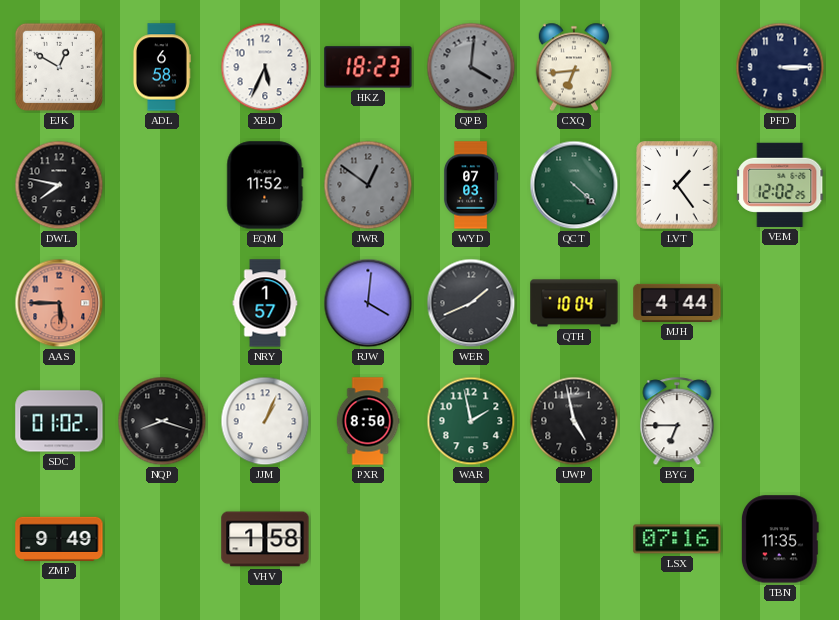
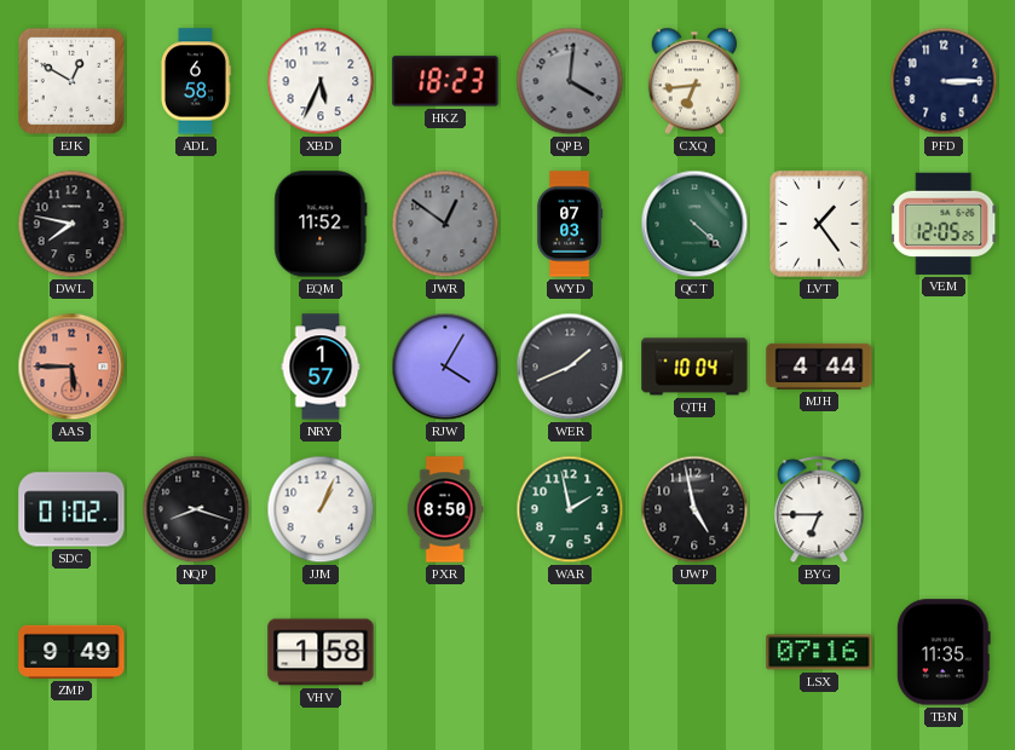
VEM: 12:02 -> 12:05
RJW: 4:01 -> 4:05
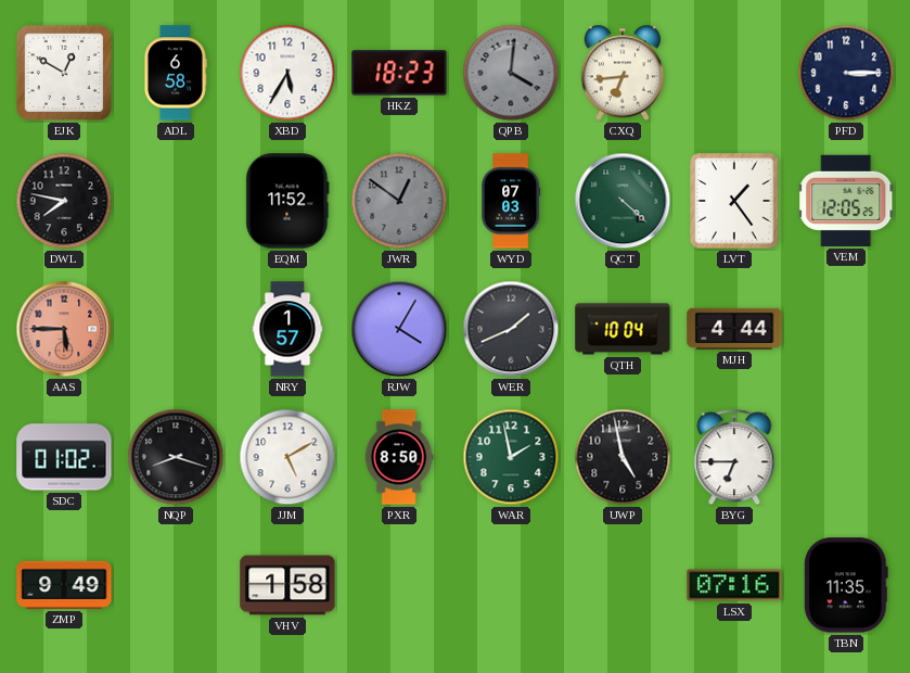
XBD: 5:34 -> 5:35
JJM: 1:04 -> 5:10
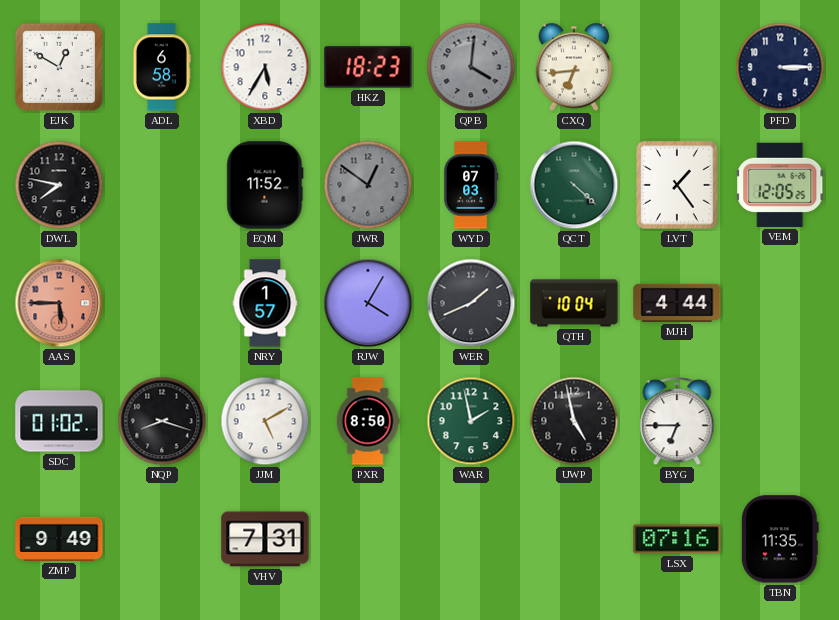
VHV: 1:58 -> 7:31
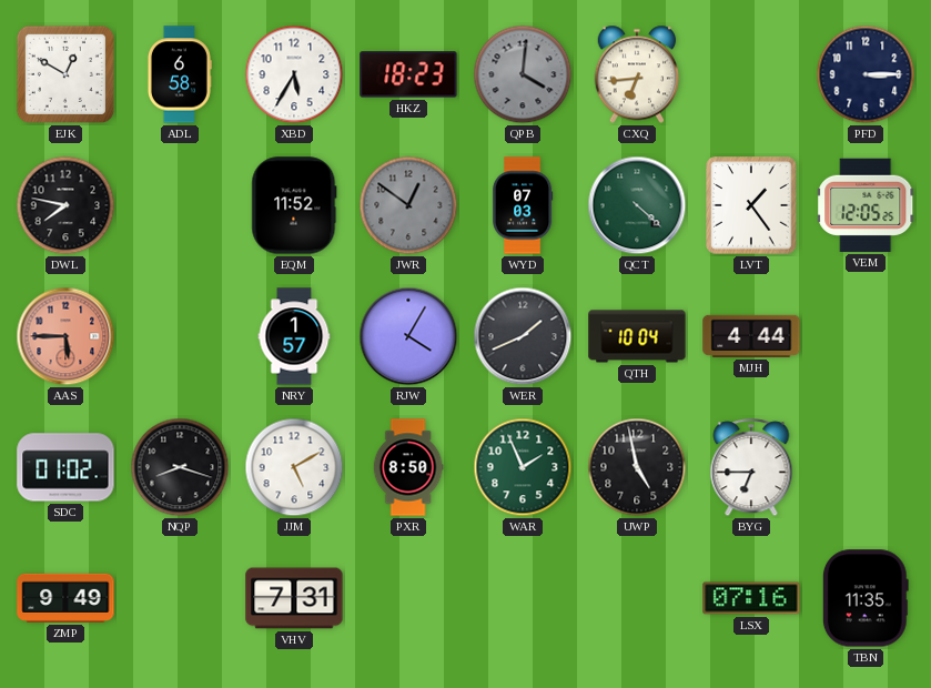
WAR: 1:58 -> 1:56
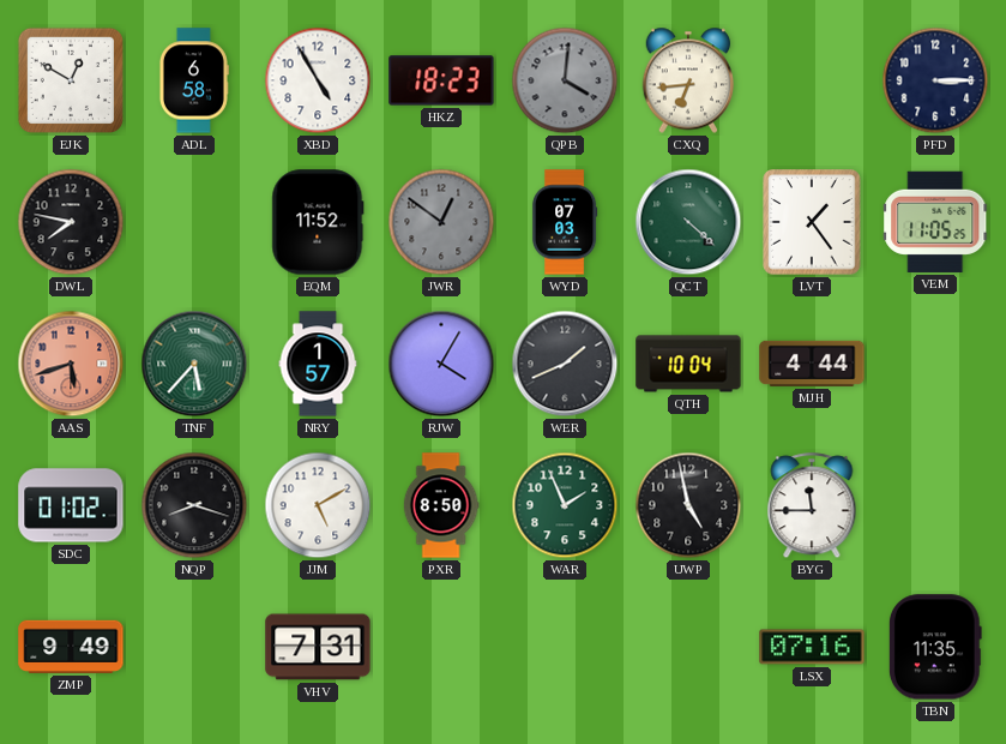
XBD: 5:35 -> 4:55
VEM: 12:05 -> 11:05
AAS: 5:45 -> 5:42
TNF: none -> 5:37
BYG: 6:45 -> 11:45
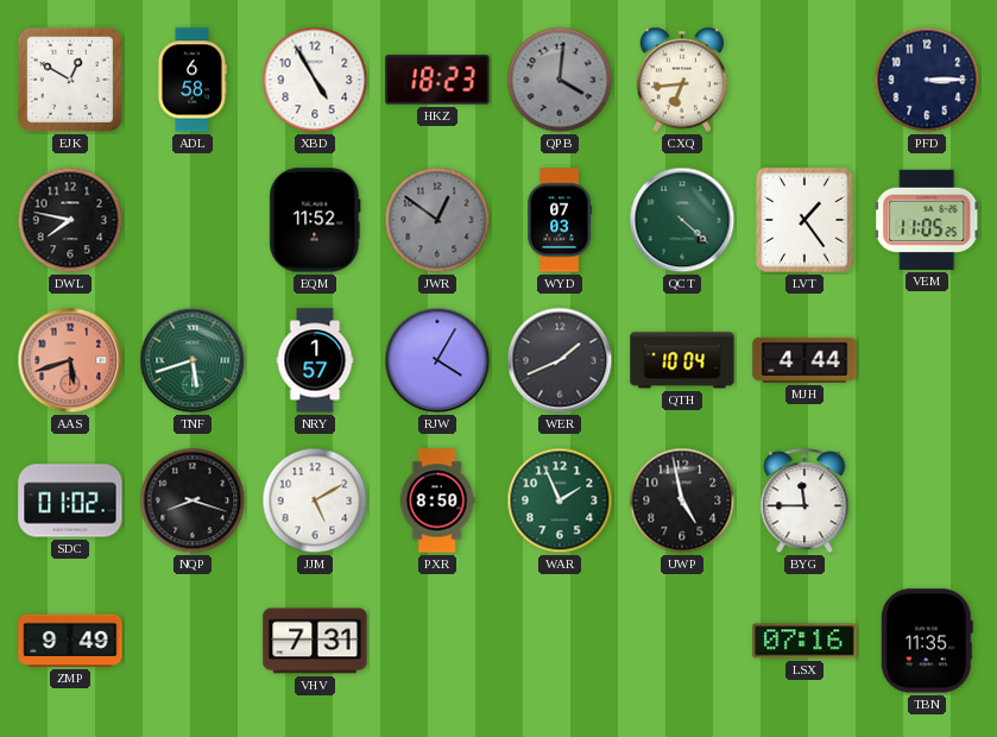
TNF: 5:37 -> 5:42
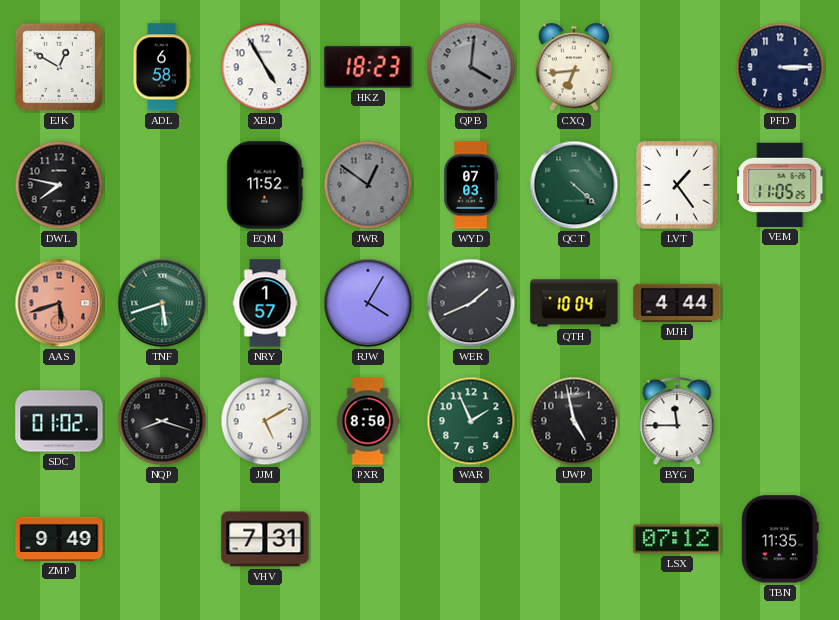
LSX: 07:16 -> 07:12
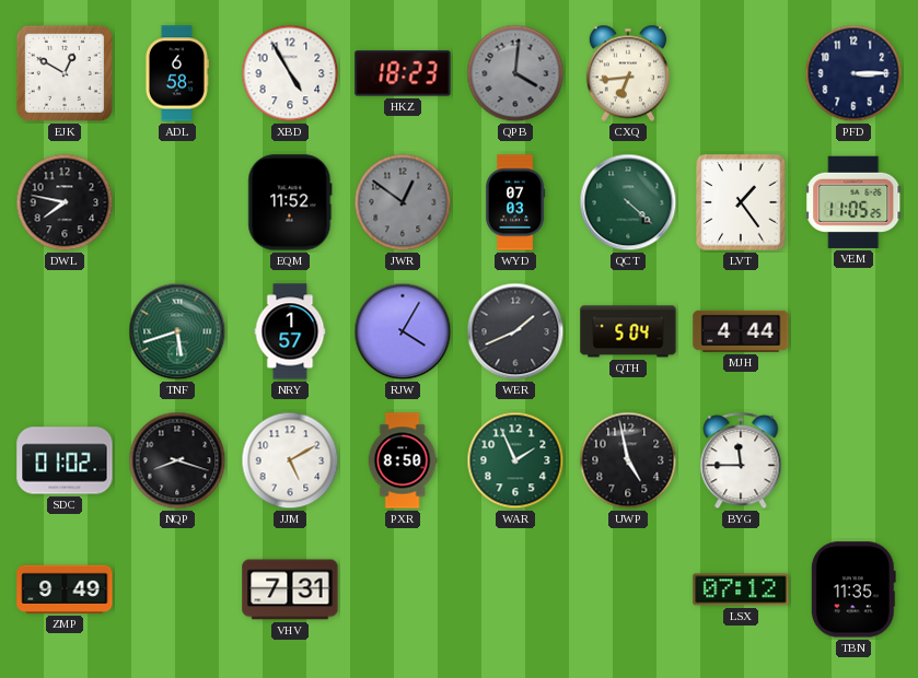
AAS: 5:42 -> none
QTH: 10:04 -> 5:04
